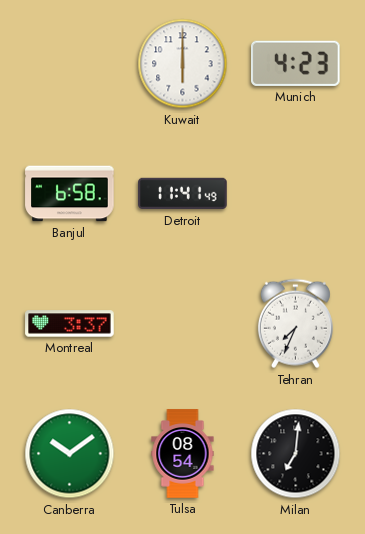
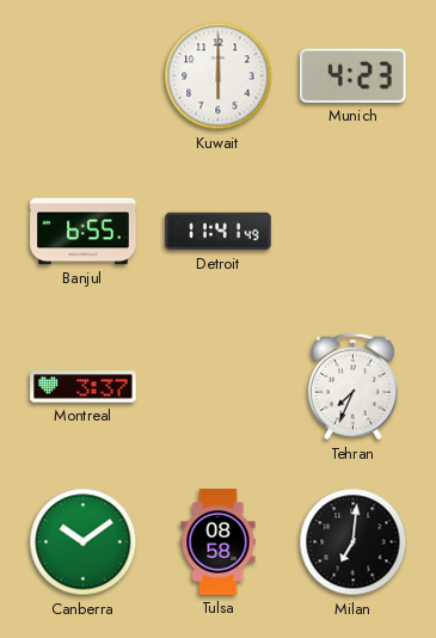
Banjul: 6:58 -> 6:55
Tulsa: 08:54 -> 08:58
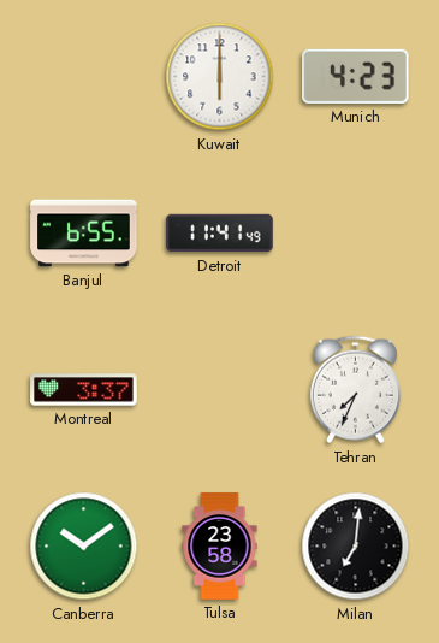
Tulsa: 08:58 -> 23:58
